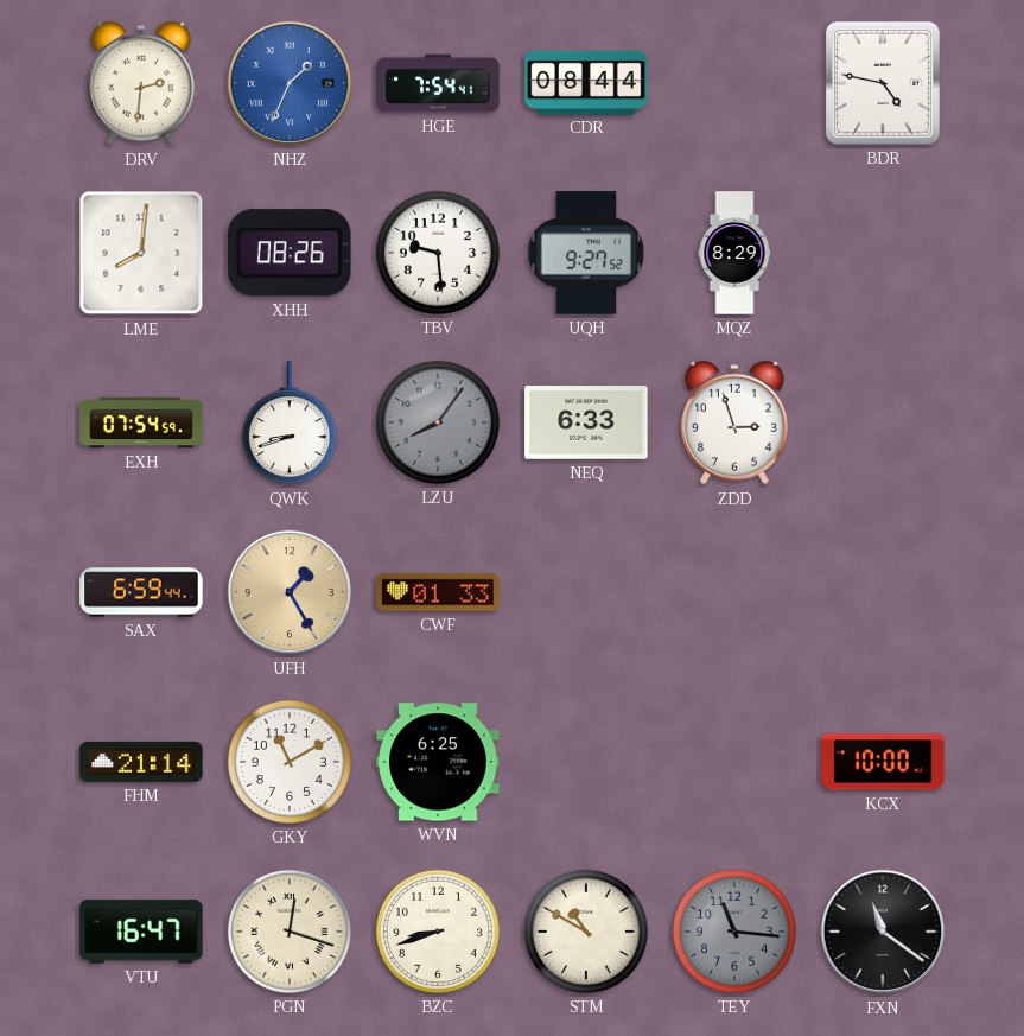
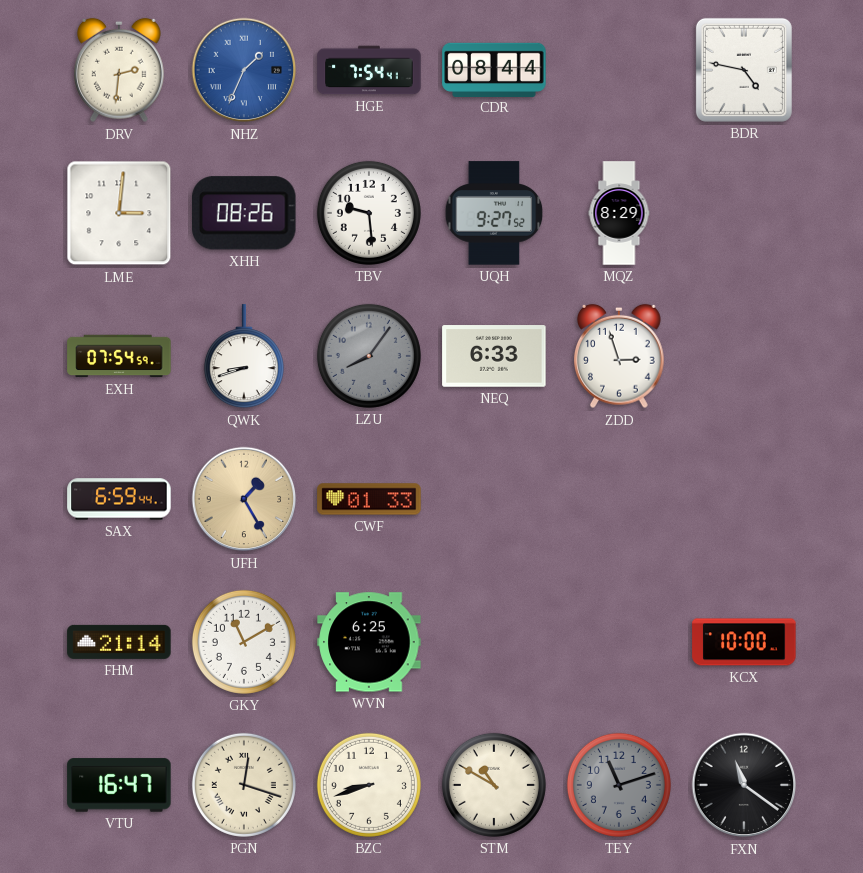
LME: 8:01 -> 3:01
TEY: 11:16 -> 11:12
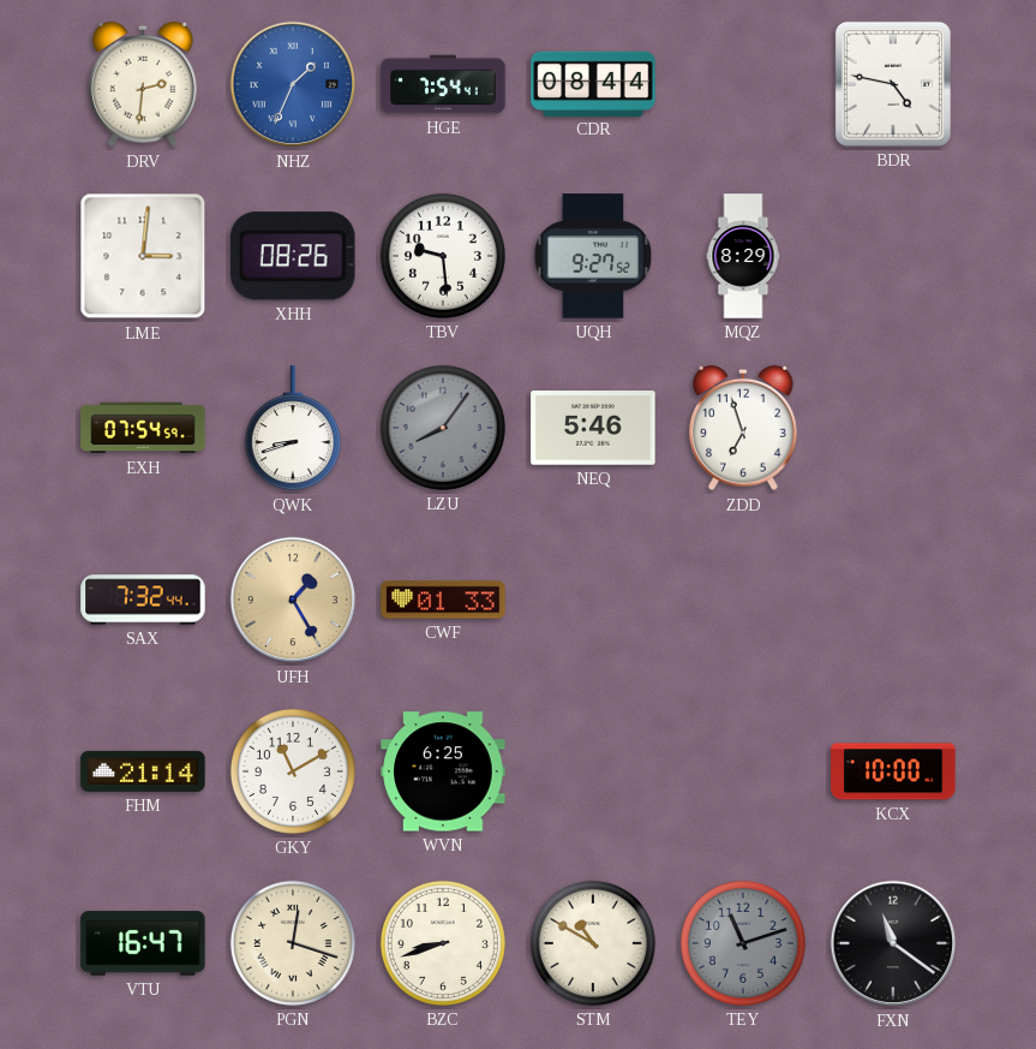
NEQ: 6:33 -> 5:46
ZDD: 2:57 -> 6:57
SAX: 6:59 -> 7:32
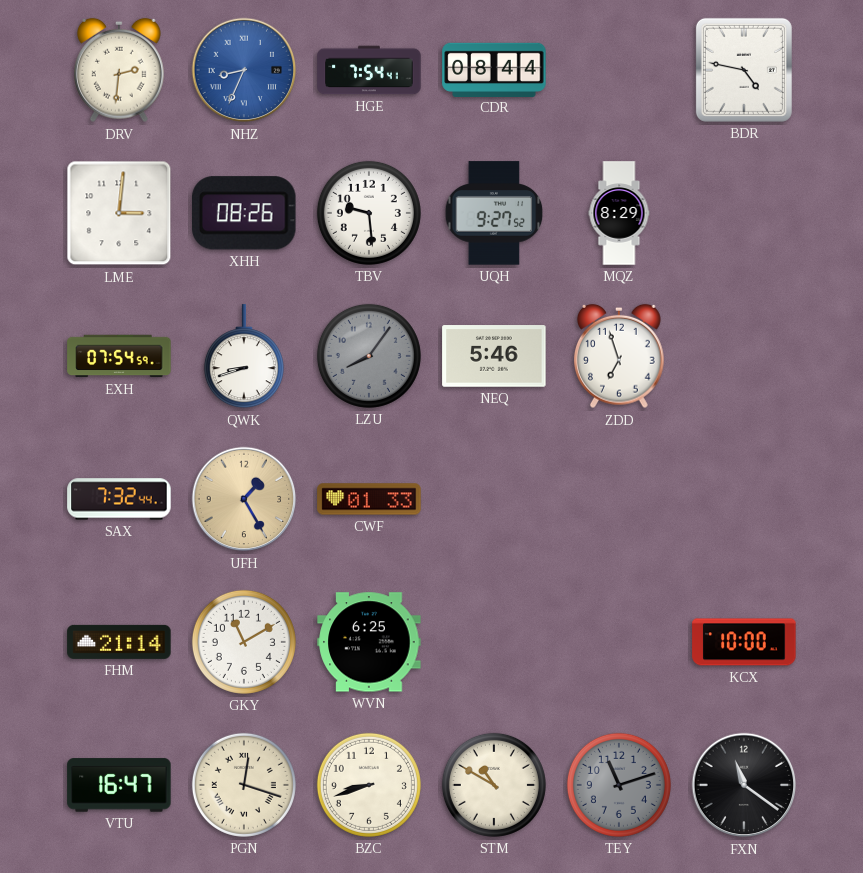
NHZ: 1:34 -> 8:34
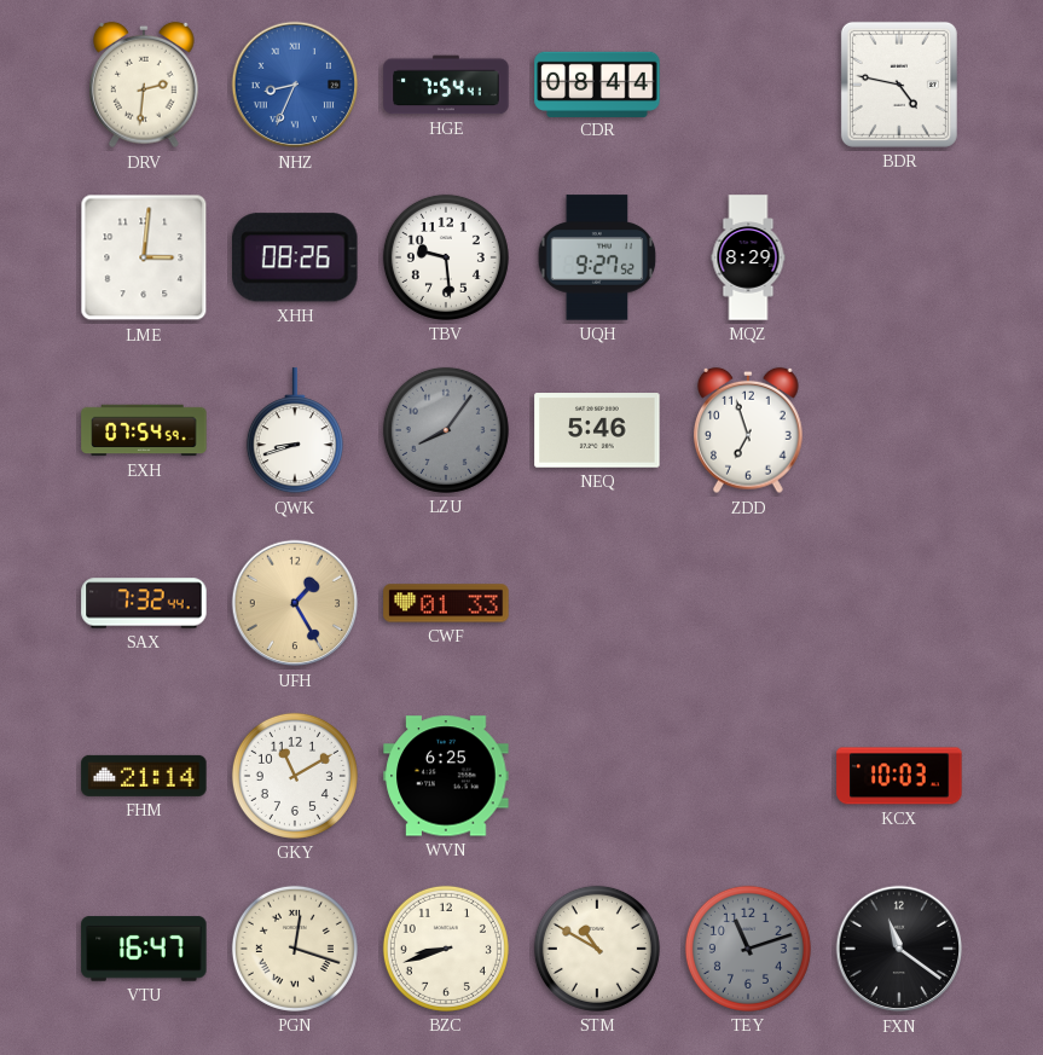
KCX: 10:00 -> 10:03
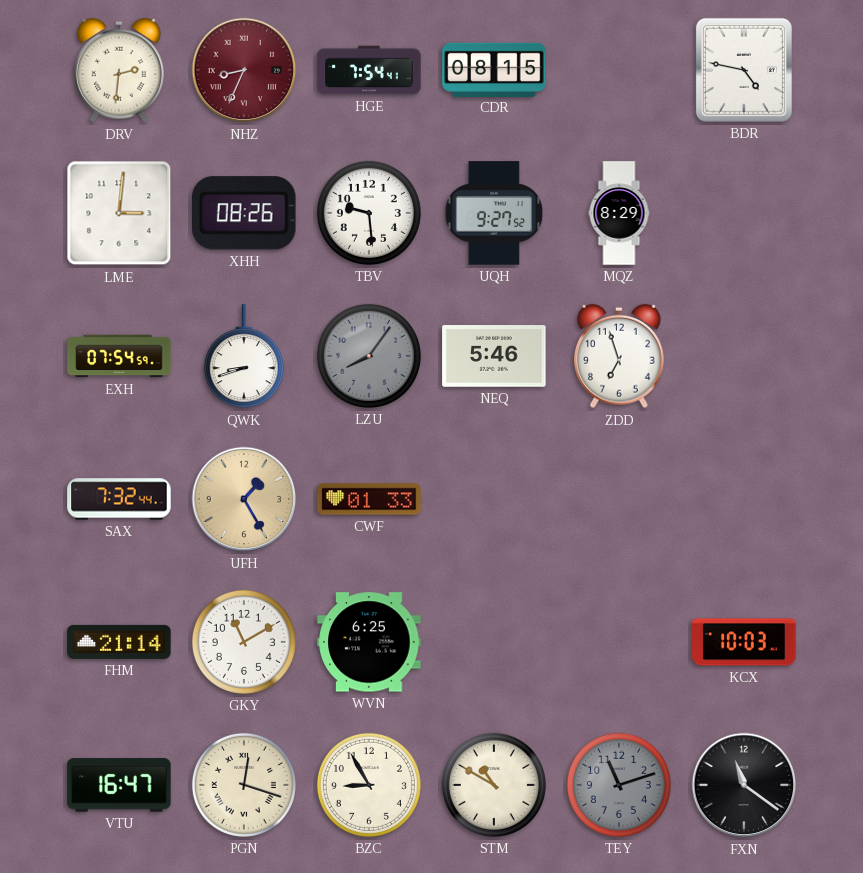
NHZ dial: blue -> burgundy
CDR: 08:44 -> 08:15
BZC: 8:42 -> 8:55
